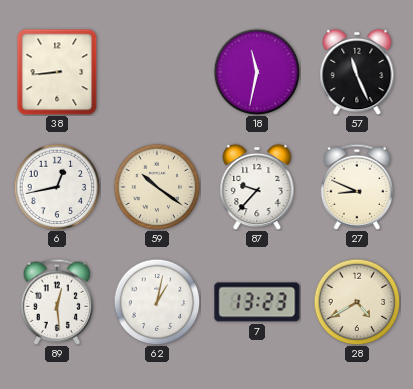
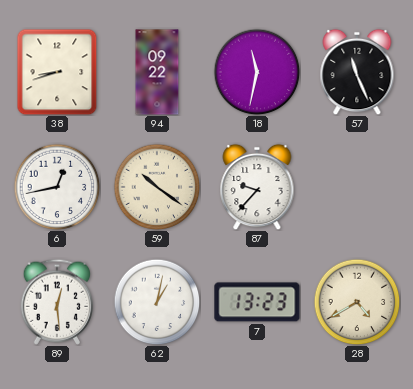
38: 8:44 -> 8:42
94: none -> 09:22
27: 8:49 -> none
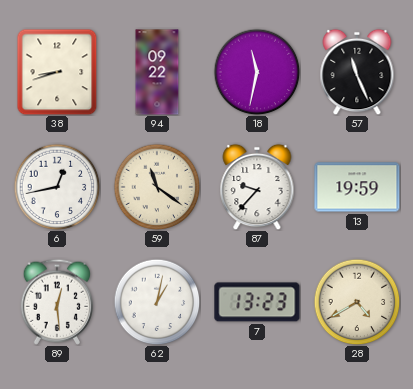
59: 10:21 -> 11:21
13: none -> 19:59
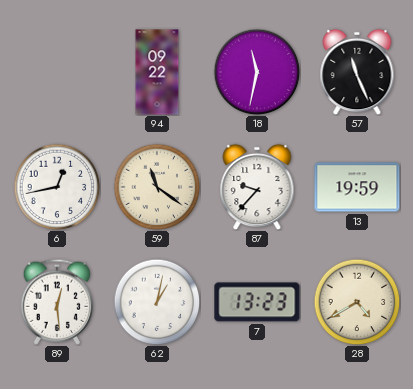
38: 8:42 -> none
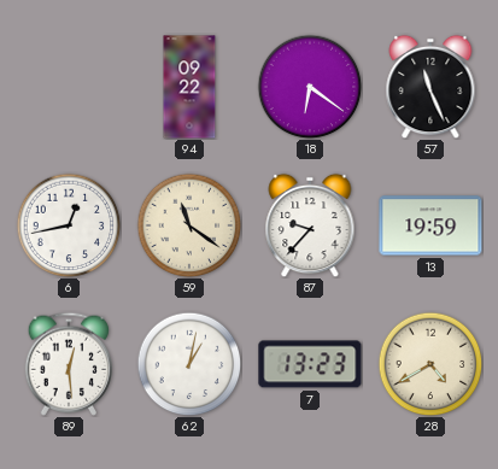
18: 11:32 -> 6:21
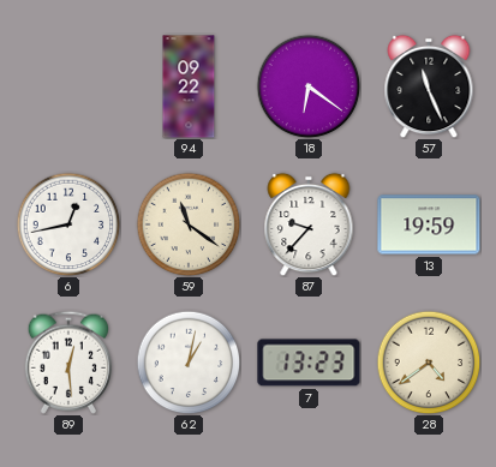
28: 4:40 -> 4:39
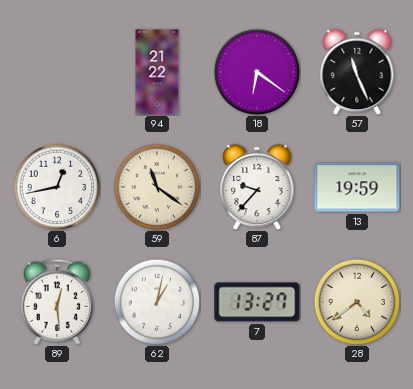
94: 09:22 -> 21:22
7: 13:23 -> 13:27
